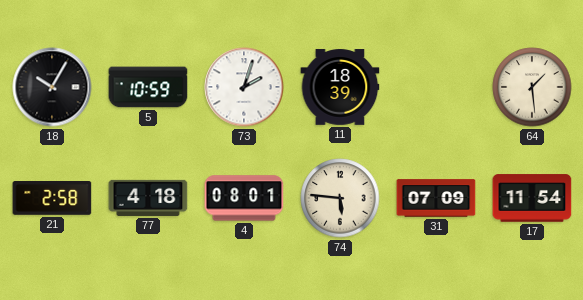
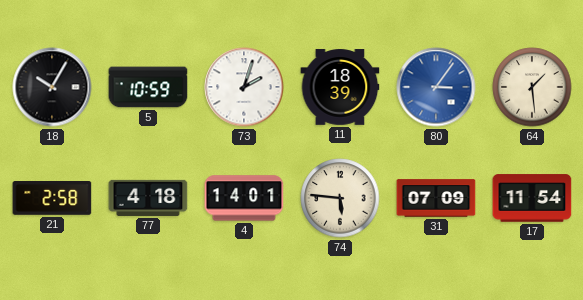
80: none -> 3:06
4: 08:01 -> 14:01
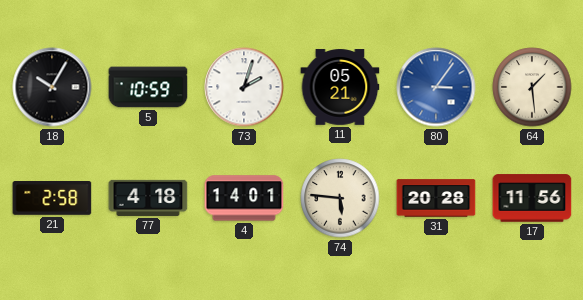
11: 18:39 -> 05:21
31: 07:09 -> 20:28
17: 11:54 -> 11:56
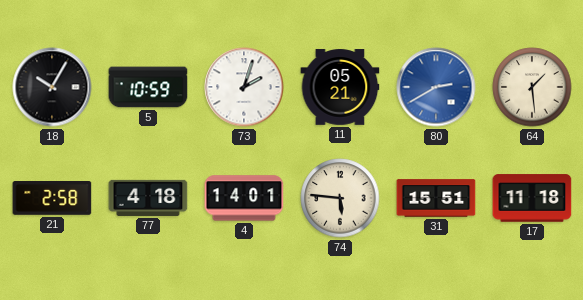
80: 3:06 -> 2:40
31: 20:28 -> 15:51
17: 11:56 -> 11:18
